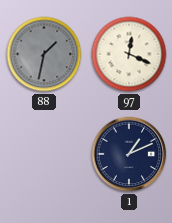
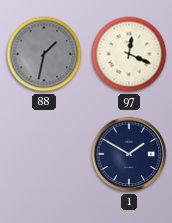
1: 1:11 -> 1:50
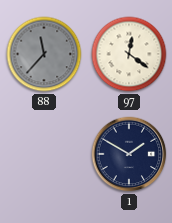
88: 1:32 -> 11:37
97: 12:19 -> 12:21
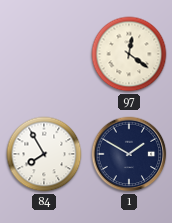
88: 11:37 -> none
84: none -> 7:55
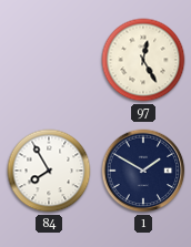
97: 12:21 -> 12:25
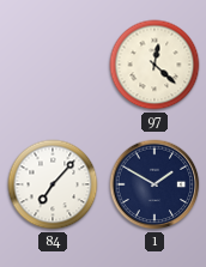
97: 12:25 -> 12:22
84: 7:55 -> 7:07
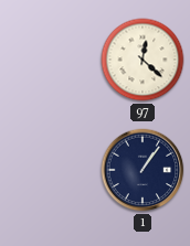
84: 7:07 -> none
1: 1:50 -> 1:06
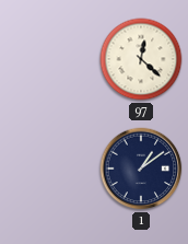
1: 1:06 -> 1:09
